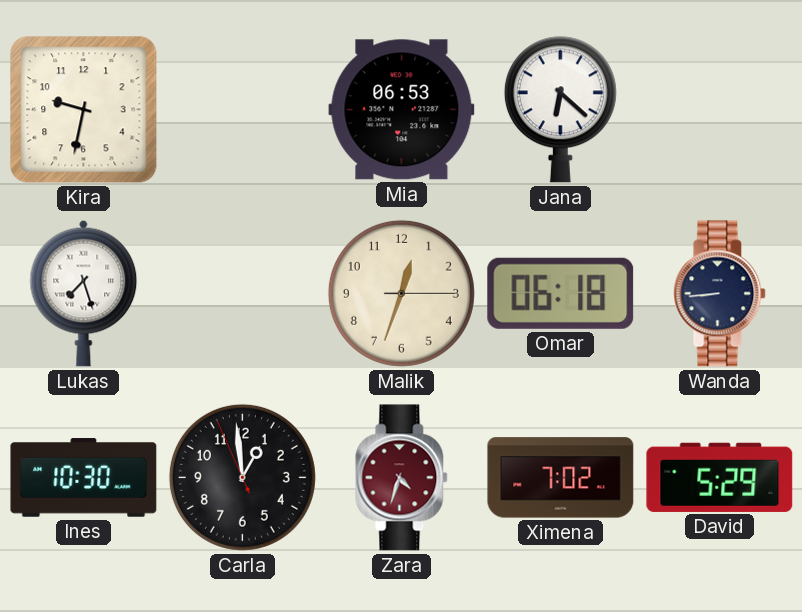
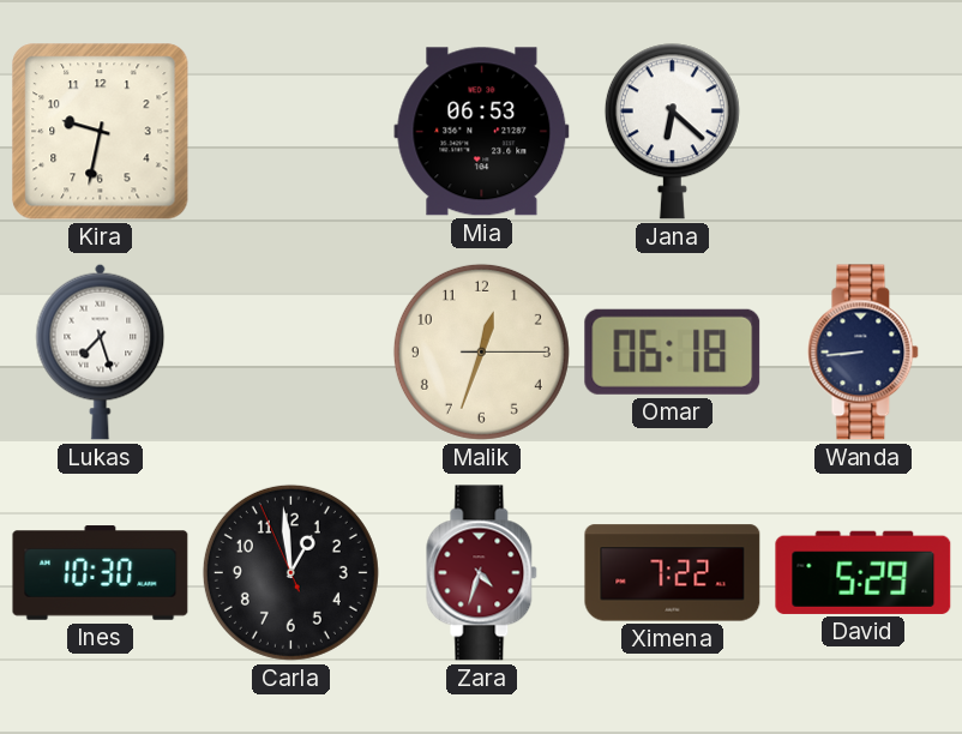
Ximena: 7:02 -> 7:22
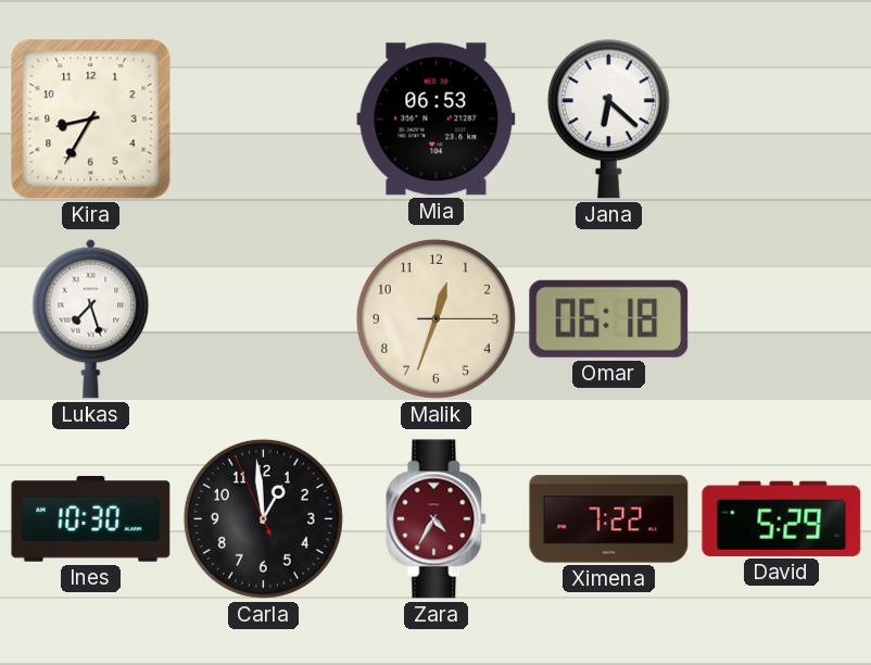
Kira: 9:32 -> 8:35
Wanda: 8:44 -> none
Zara: 4:33 -> 4:35
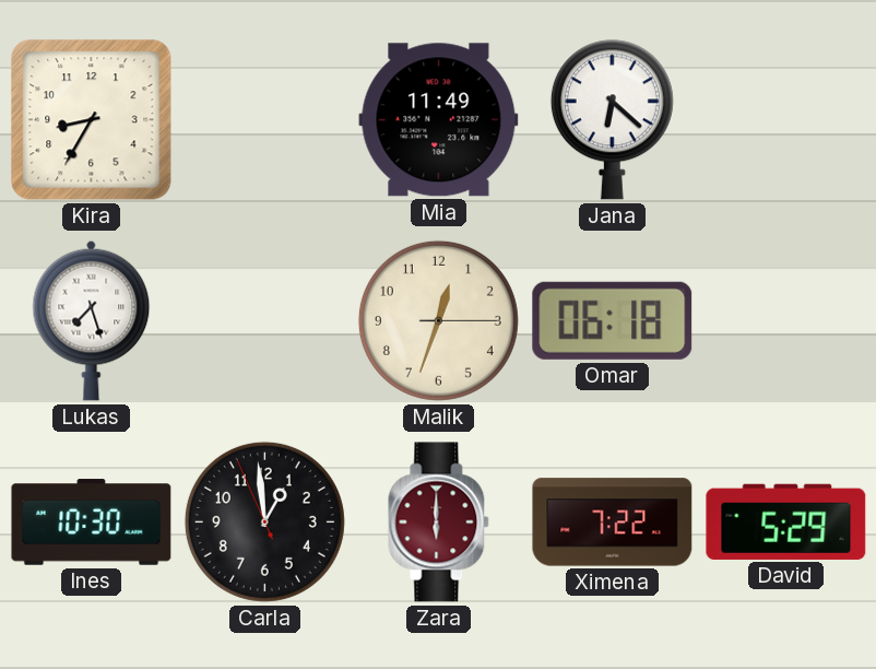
Mia: 06:53 -> 11:49
Zara: 4:35 -> 6:00
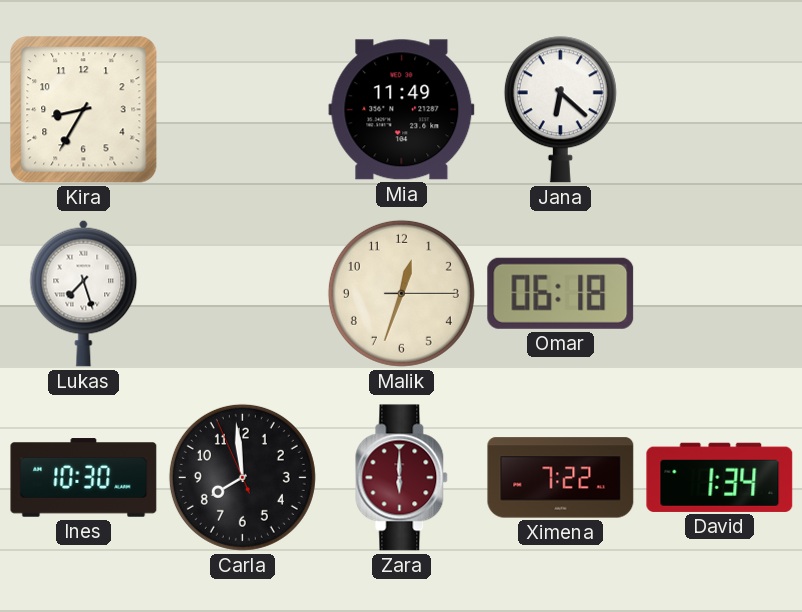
Carla: 12:58 -> 7:58
David: 5:29 -> 1:34
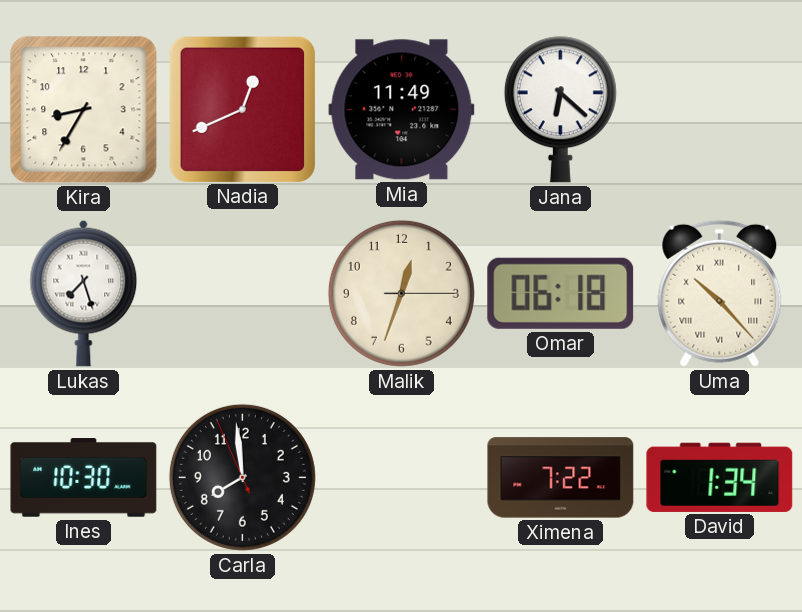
Nadia: none -> 12:41
Uma: none -> 10:23
Zara: 6:00 -> none
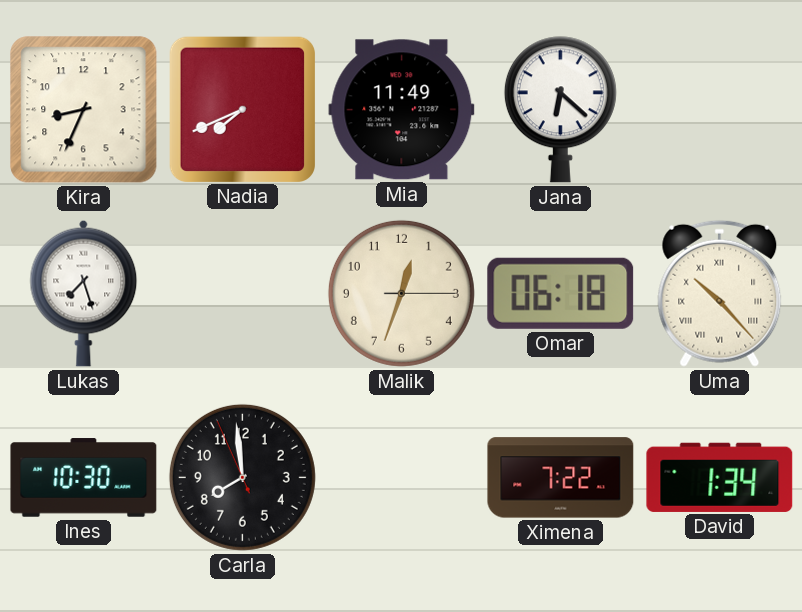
Kira: 8:35 -> 8:34
Nadia: 12:41 -> 7:41
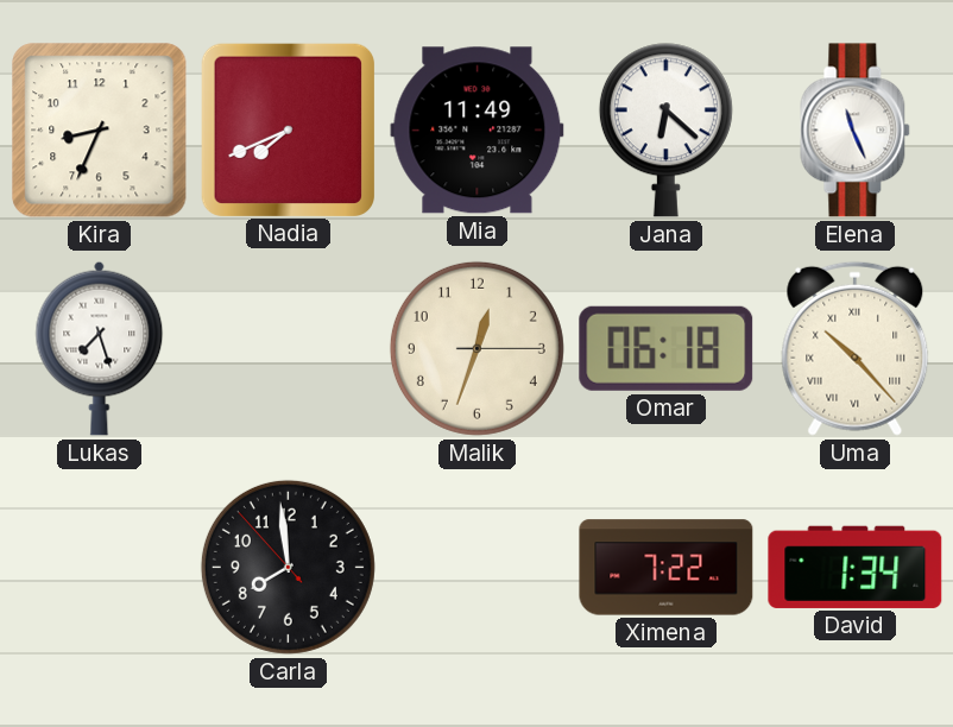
Elena: none -> 11:26
Ines: 10:30 -> none
Carla: 7:58:56 -> 7:58:53
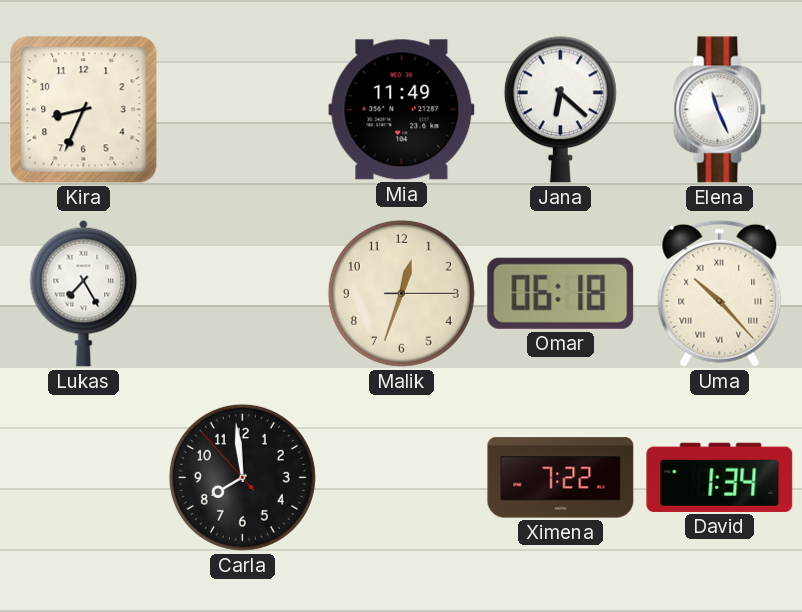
Nadia: 7:41 -> none
Lukas: 7:27 -> 7:25
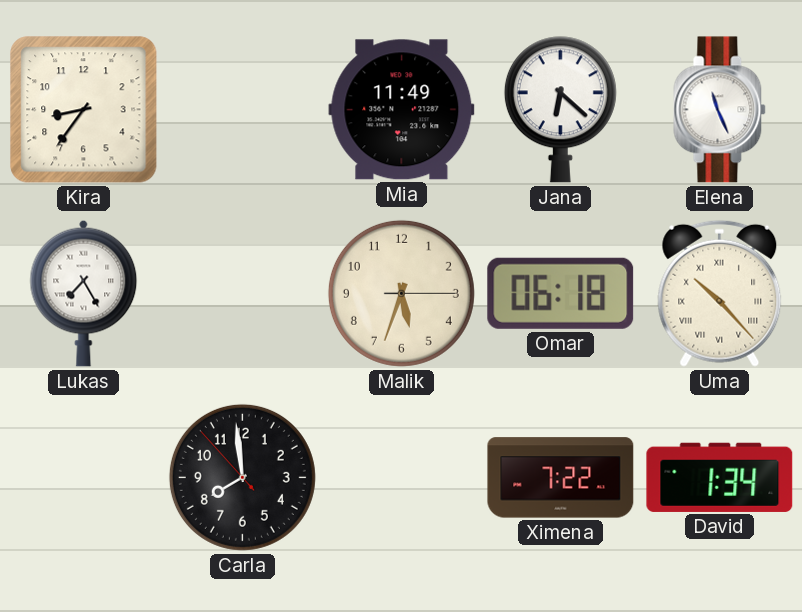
Kira: 8:34 -> 8:36
Malik: 12:33 -> 5:33
